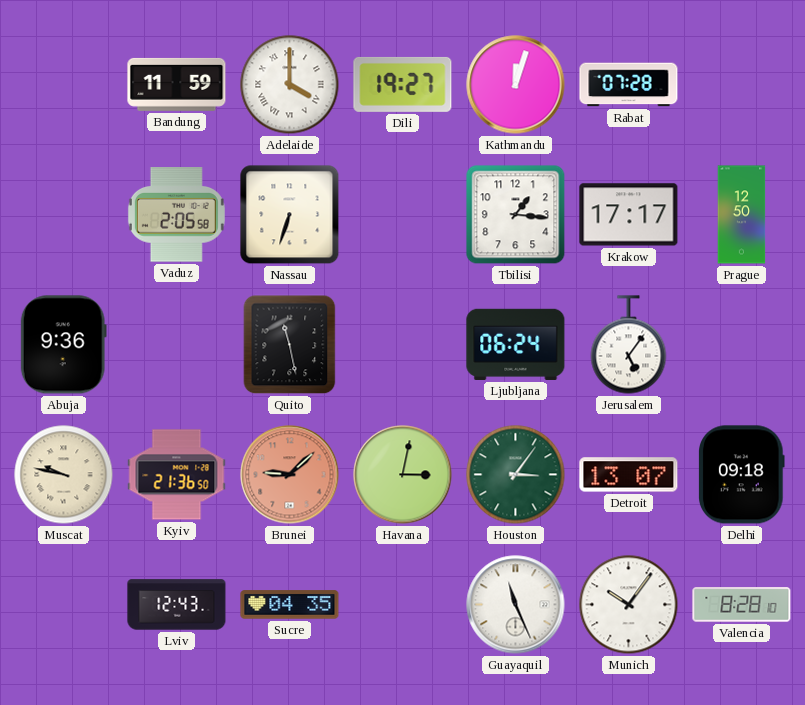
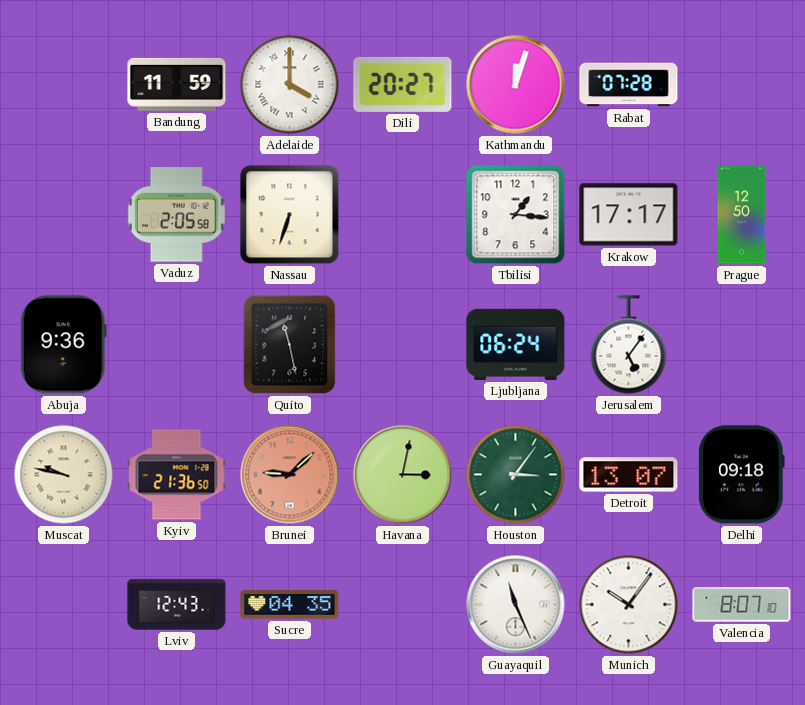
Dili: 19:27 -> 20:27
Valencia: 8:28 -> 8:07
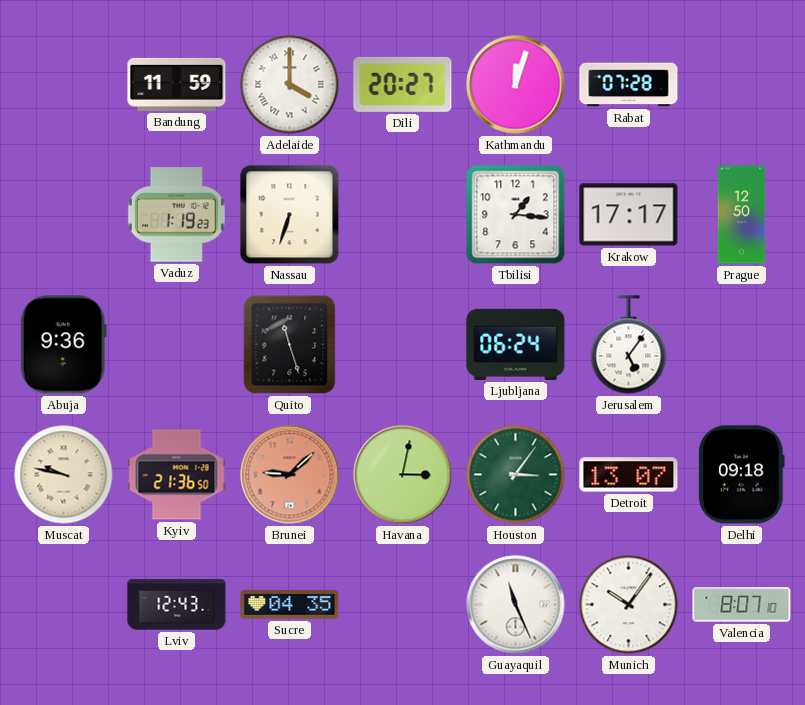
Vaduz: 2:05 -> 1:19
Quito: 11:28 -> 11:27
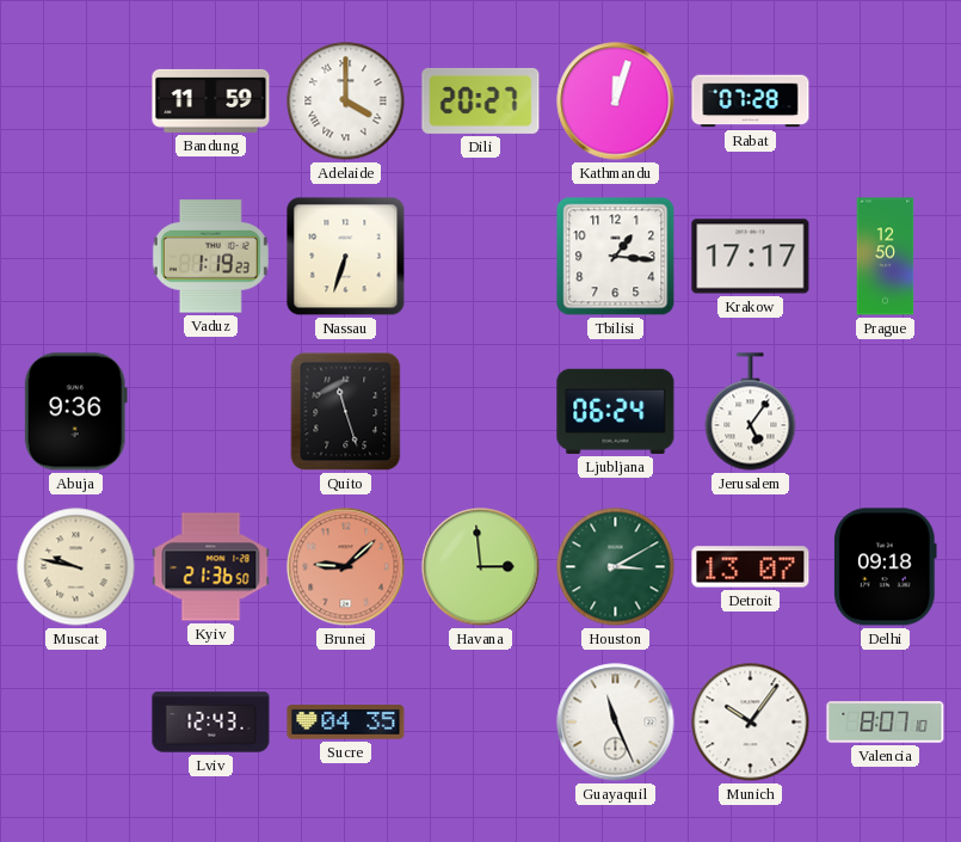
Havana: 3:02 -> 2:59
Houston: 3:06 -> 3:10
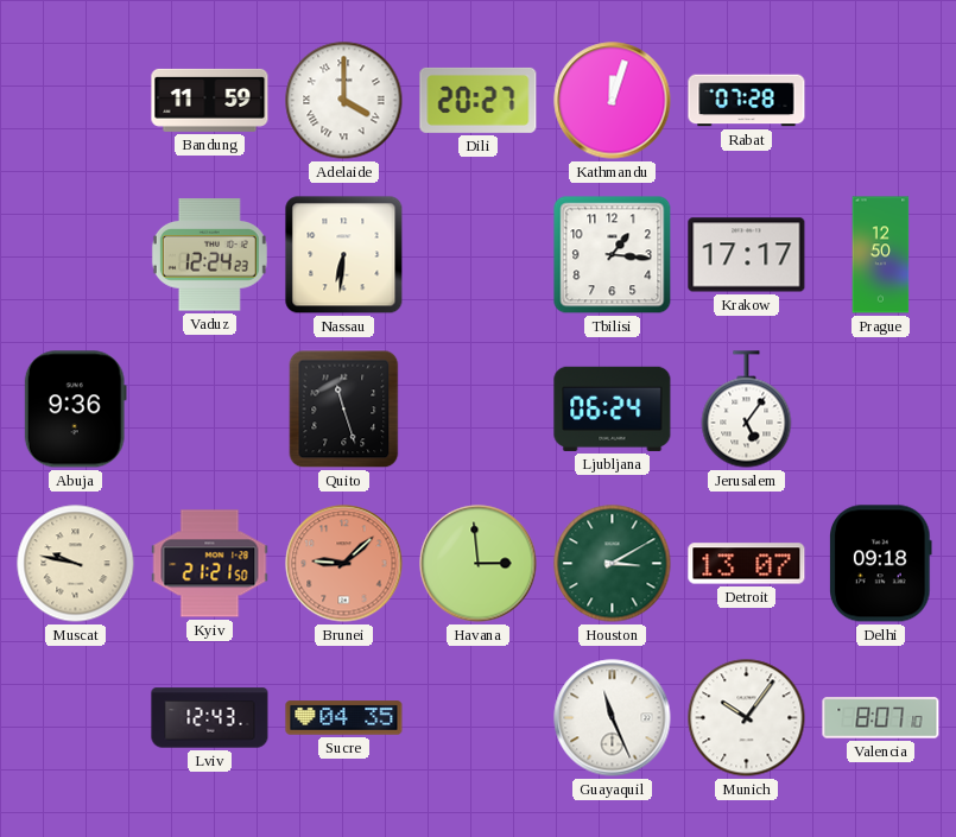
Vaduz: 1:19 -> 12:24
Nassau: 6:33 -> 6:31
Kyiv: 21:36 -> 21:21
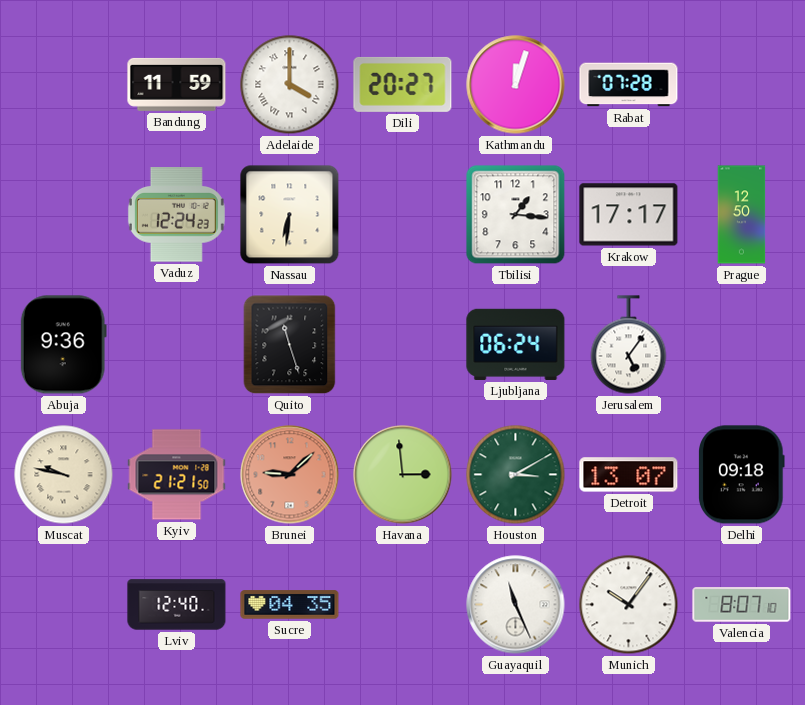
Lviv: 12:43 -> 12:40
